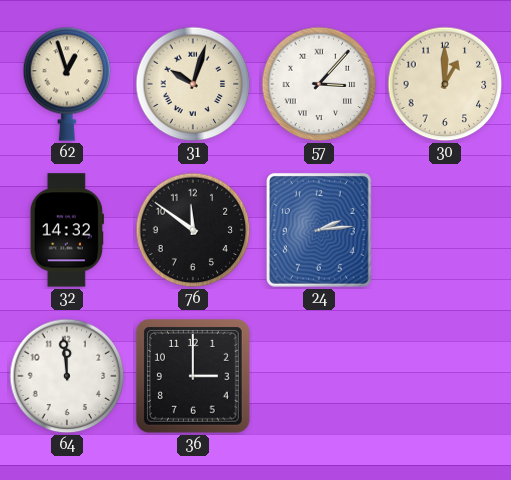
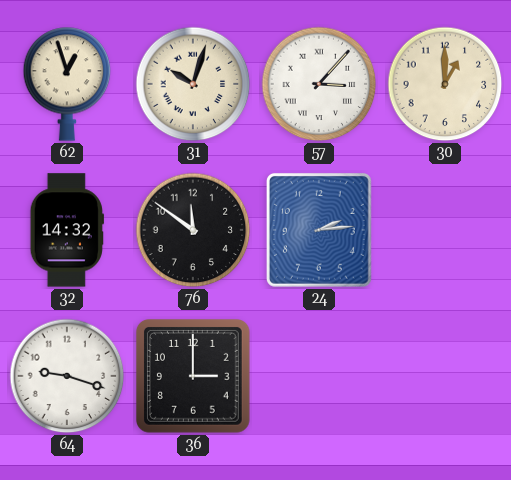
64: 11:59 -> 9:18
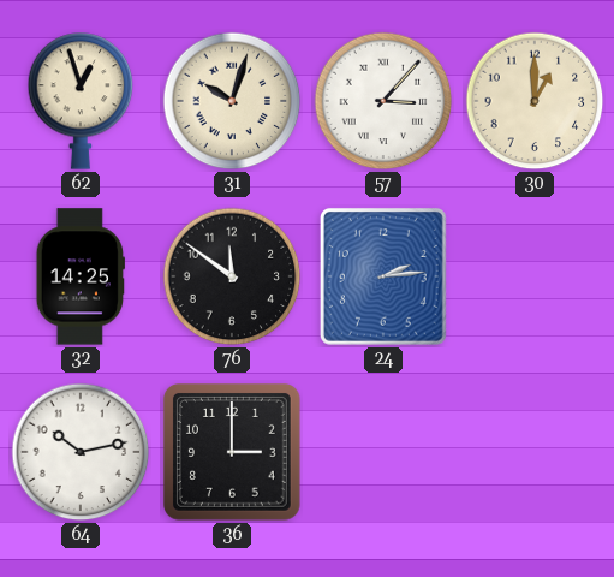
32: 14:32 -> 14:25
64: 9:18 -> 10:13
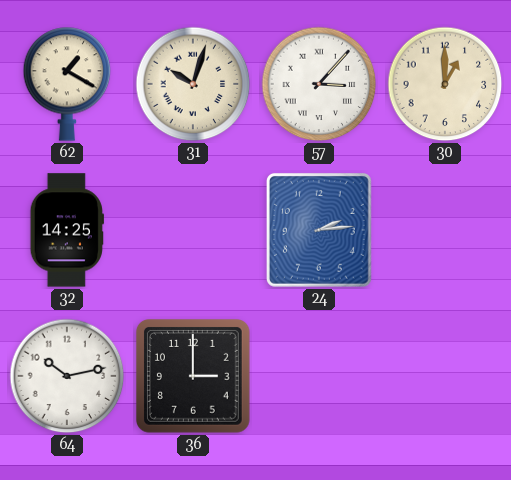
62: 12:57 -> 1:20
76: 11:51 -> none
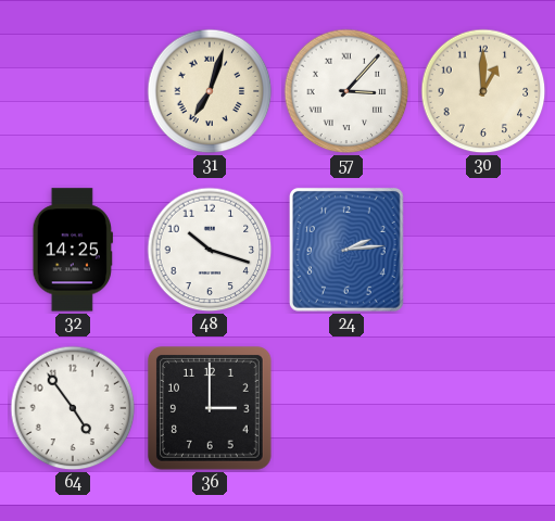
62: 1:20 -> none
31: 10:03 -> 7:03
48: none -> 10:18
64: 10:13 -> 4:54
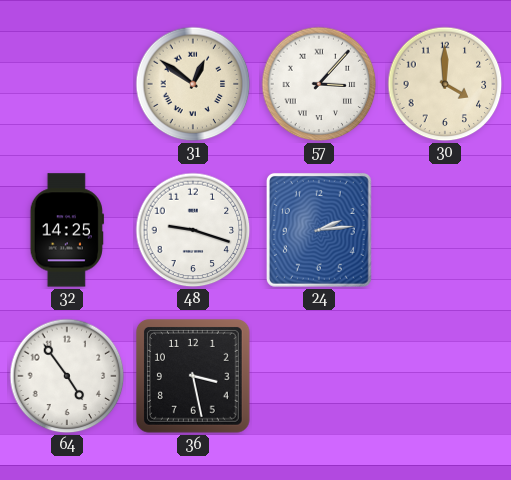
31: 7:03 -> 12:51
30: 1:00 -> 4:00
48: 10:18 -> 9:18
36: 3:00 -> 3:28
